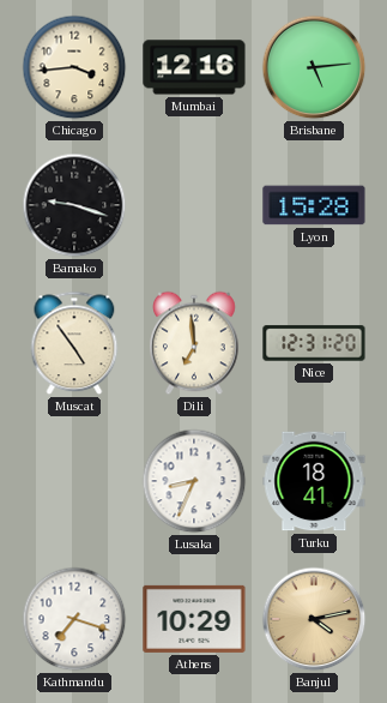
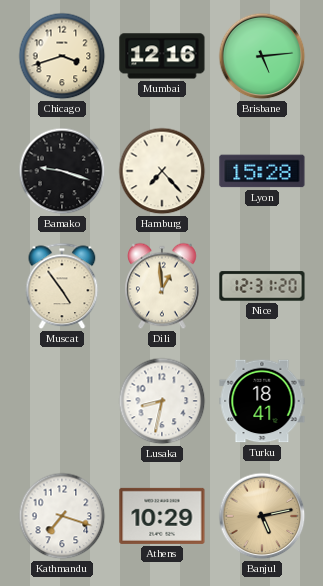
Chicago: 3:44 -> 3:42
Hamburg: none -> 7:23
Dili: 6:59 -> 12:59
Lusaka: 8:34 -> 8:32
Banjul: 4:13 -> 5:13
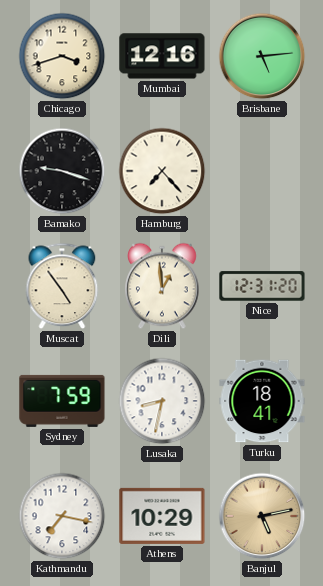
Lyon: 15:28 -> none
Sydney: none -> 7:59
Kathmandu: 7:18 -> 7:17
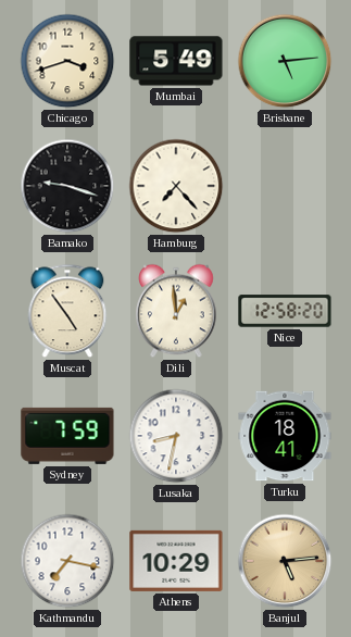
Mumbai: 12:16 -> 5:49
Nice: 12:31 -> 12:58
Banjul: 5:13 -> 5:14
